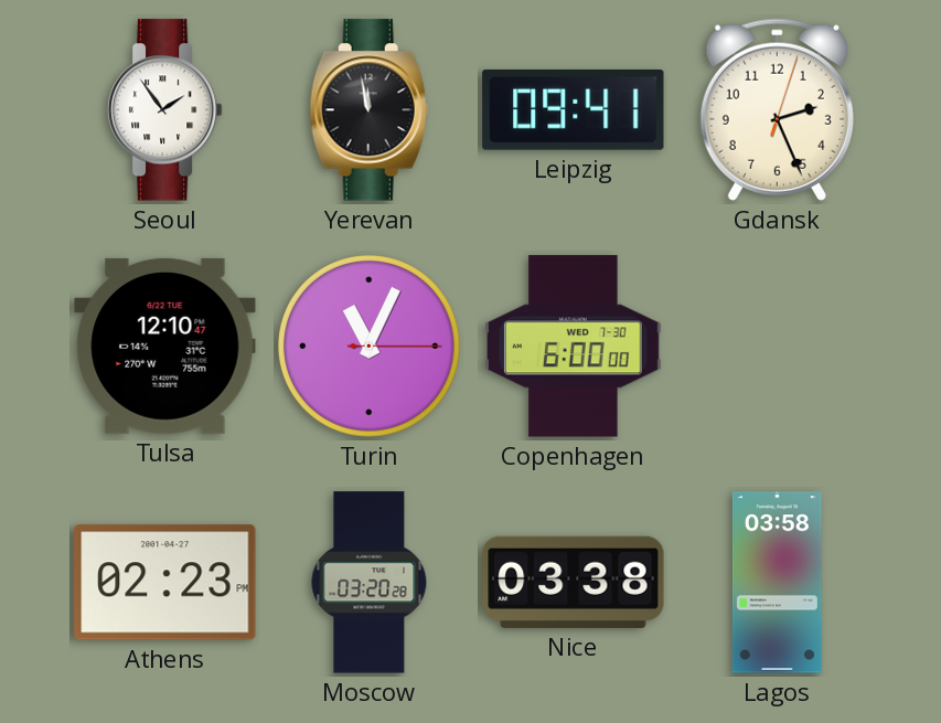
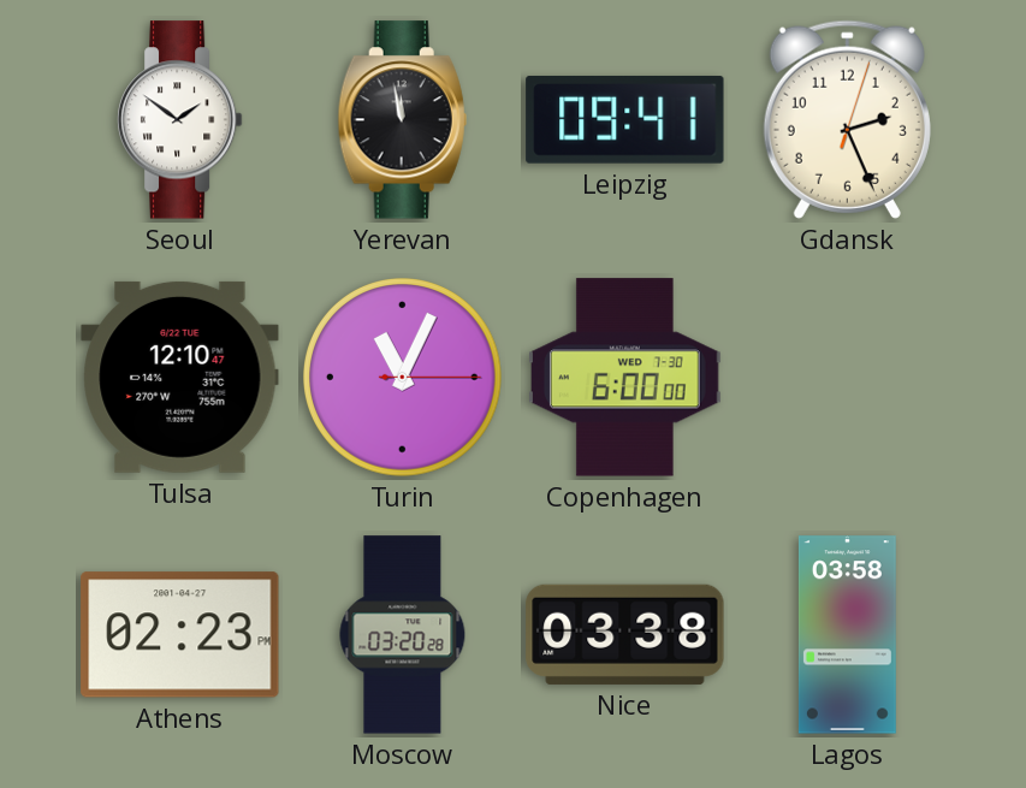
Seoul: 1:54 -> 1:51
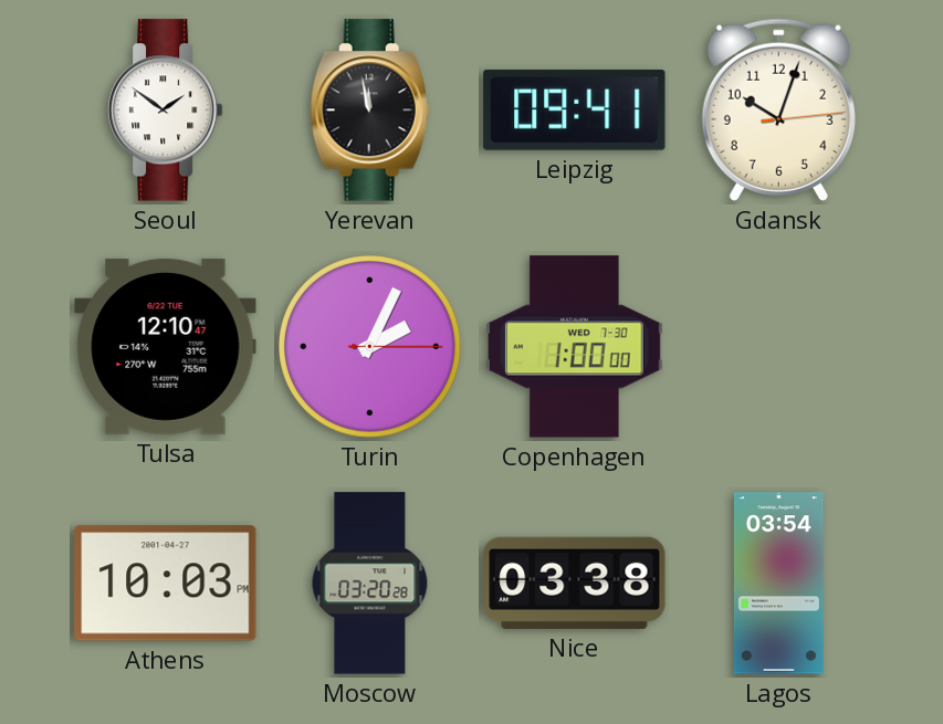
Gdansk: 2:26 -> 10:03
Turin: 11:04 -> 2:04
Copenhagen: 6:00 -> 1:00
Athens: 02:23 -> 10:03
Lagos: 03:58 -> 03:54
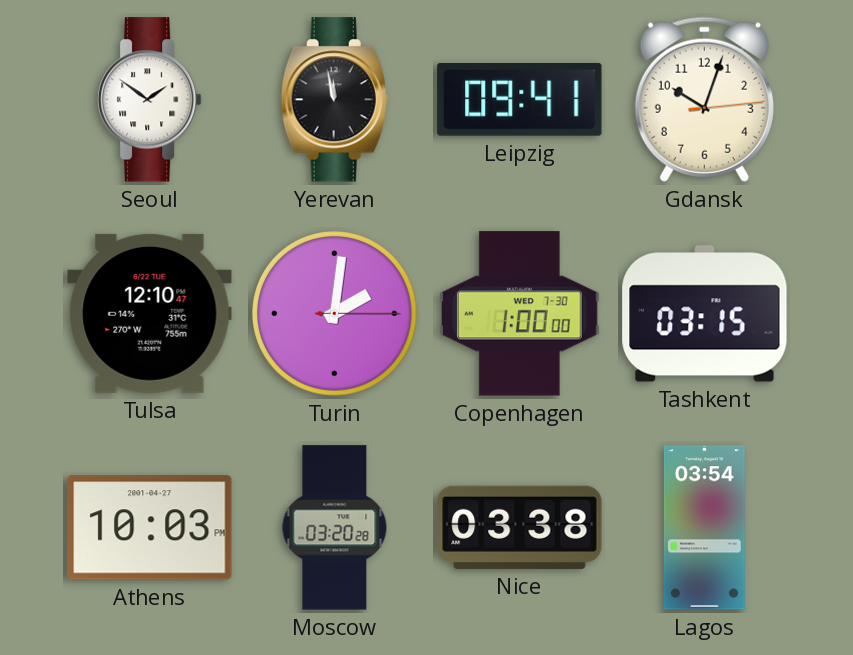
Turin: 2:04 -> 2:01
Tashkent: none -> 03:15
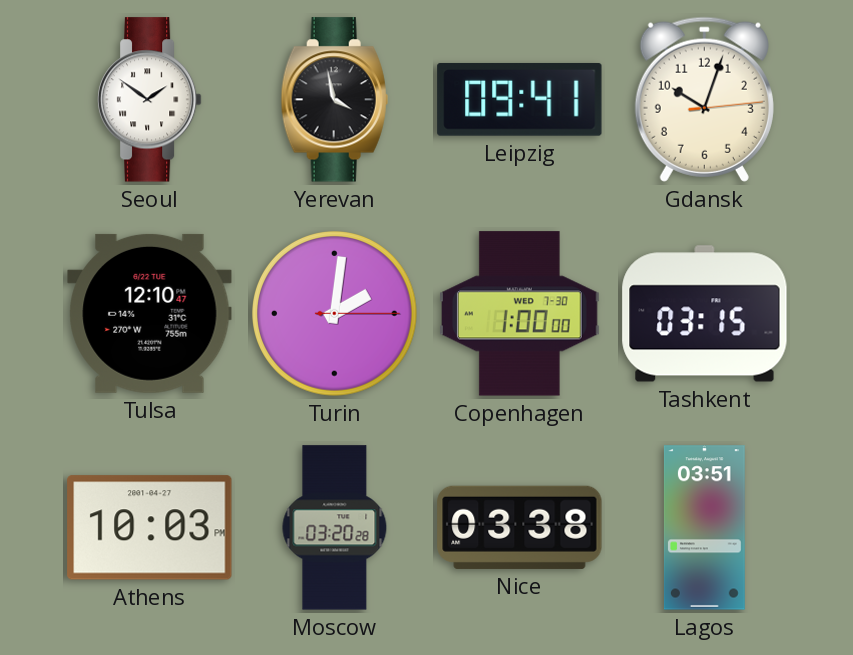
Yerevan: 11:58 -> 3:58
Lagos: 03:54 -> 03:51
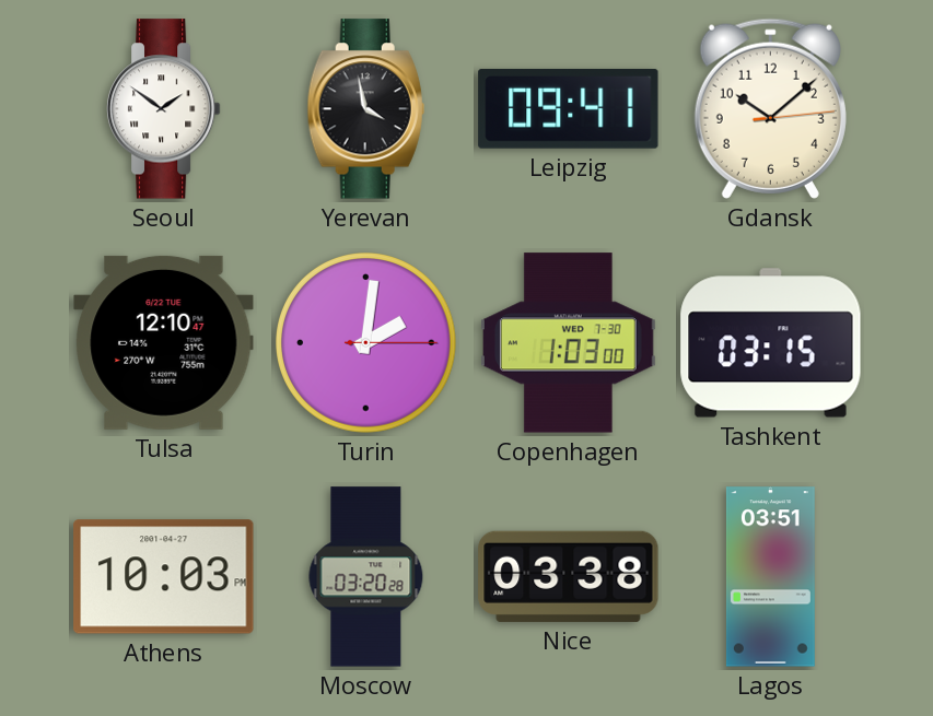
Gdansk: 10:03 -> 10:08
Copenhagen: 1:00 -> 1:03
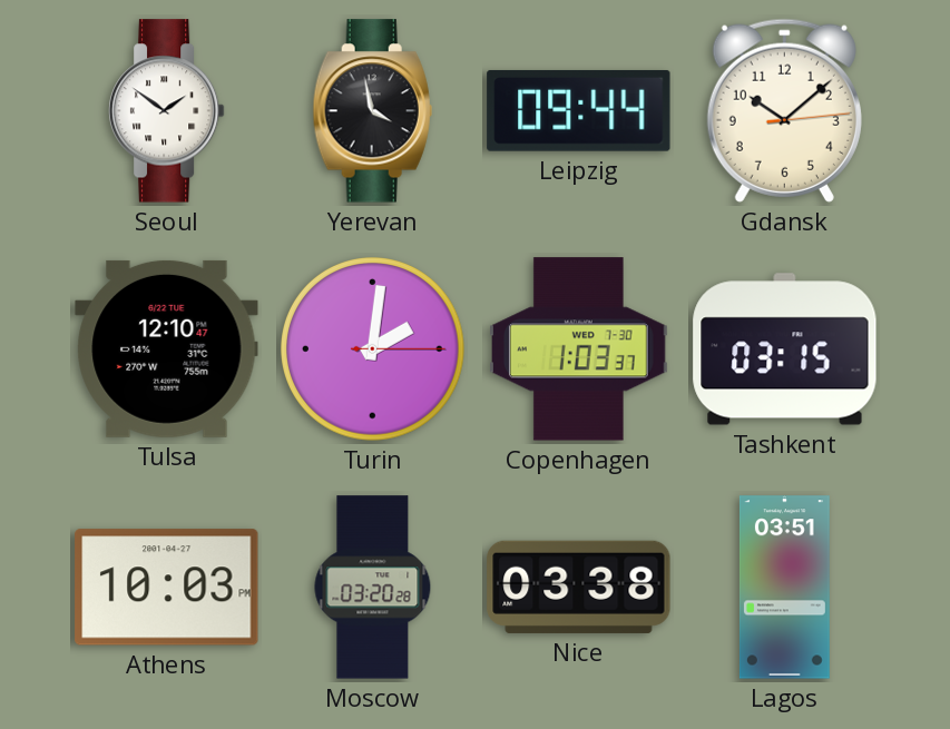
Leipzig: 09:41 -> 09:44
Copenhagen: 1:03:00 -> 1:03:37
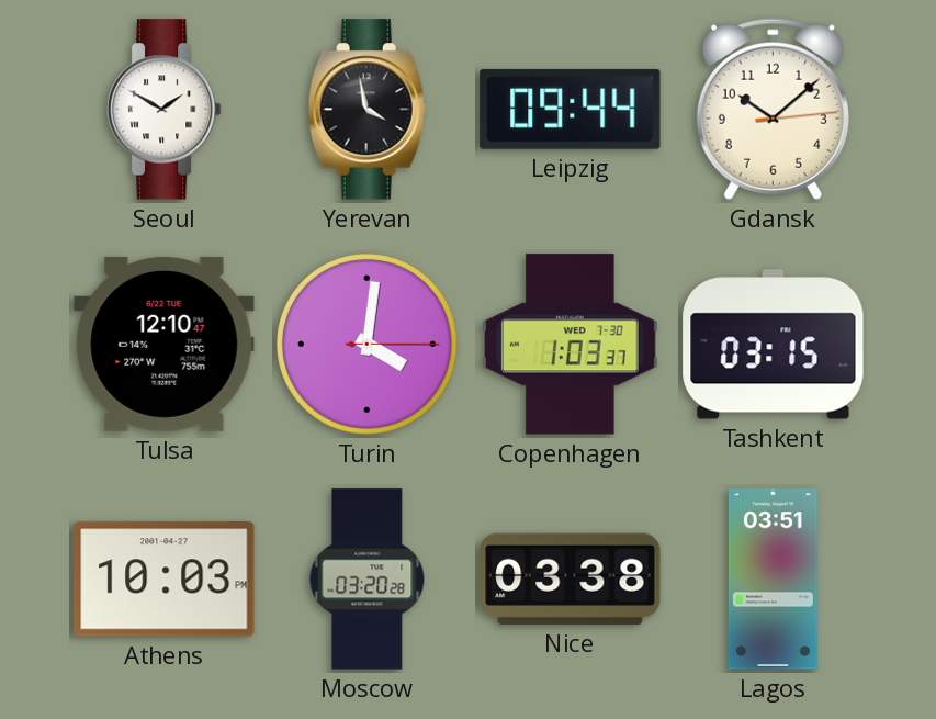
Seoul: 1:51 -> 1:50
Turin: 2:01 -> 4:01
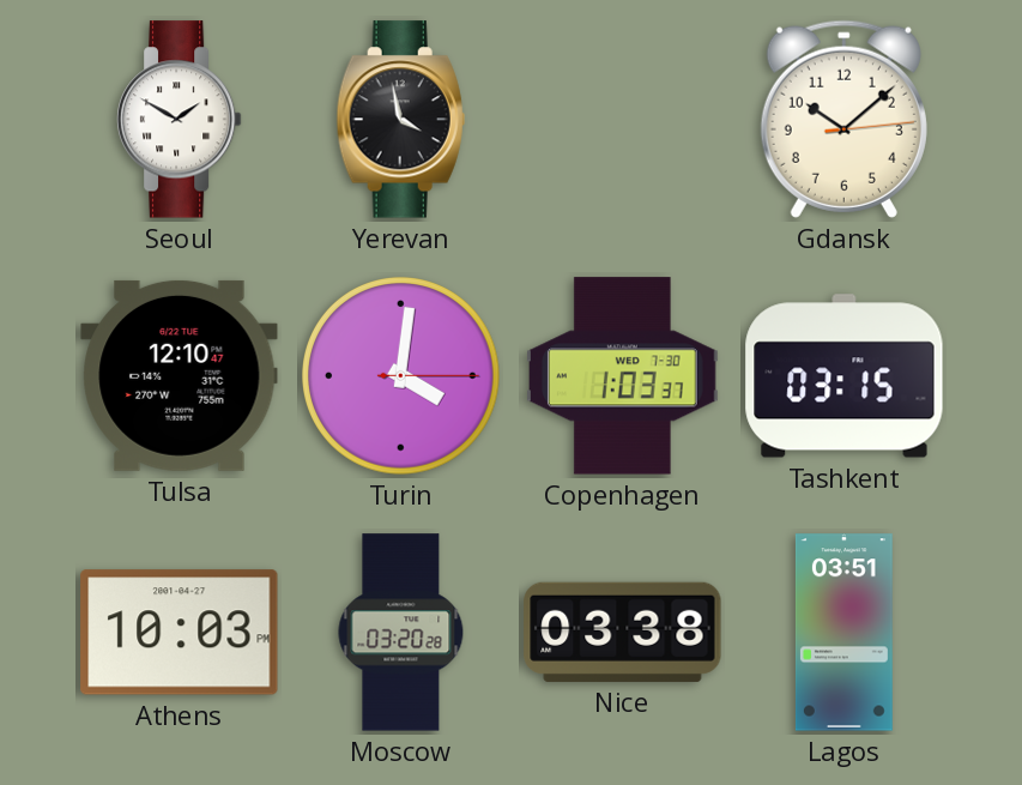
Leipzig: 09:44 -> none
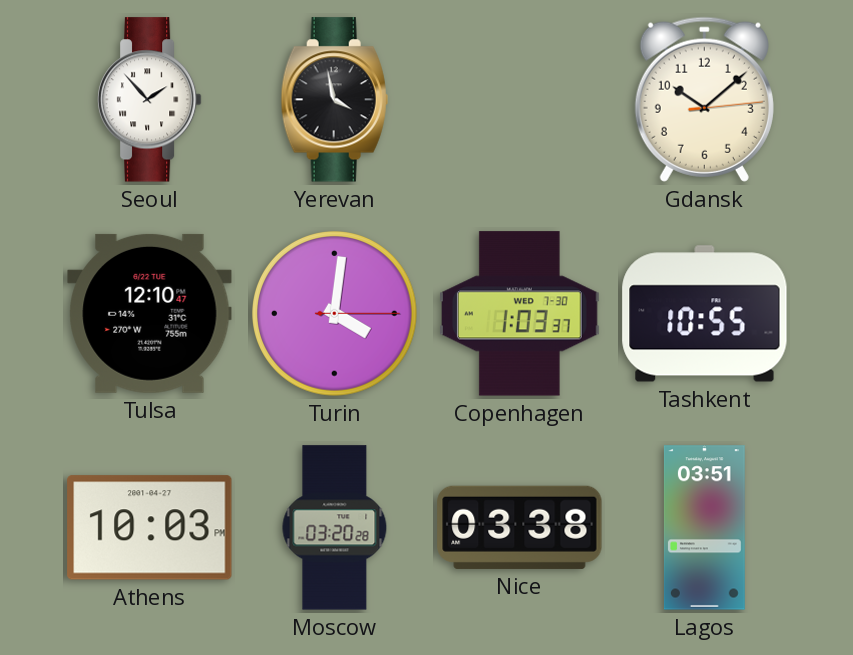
Seoul: 1:50 -> 1:53
Tashkent: 03:15 -> 10:55
